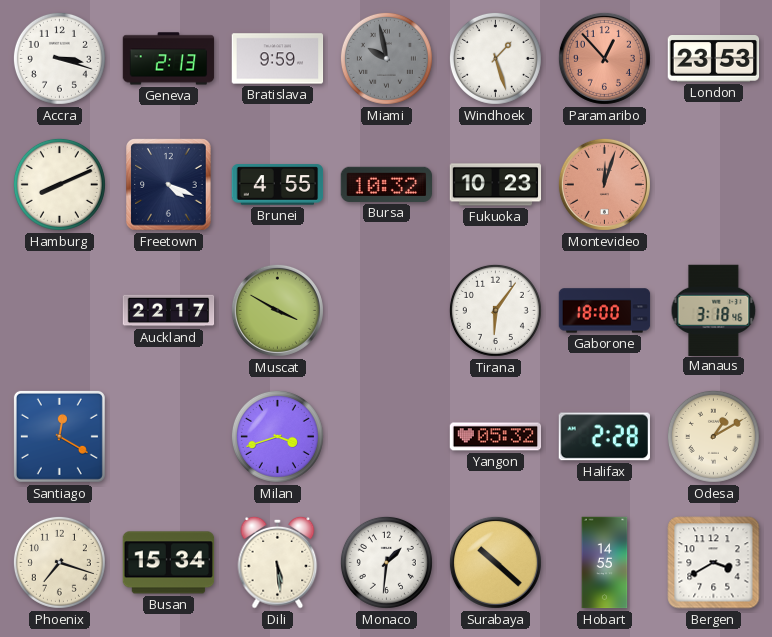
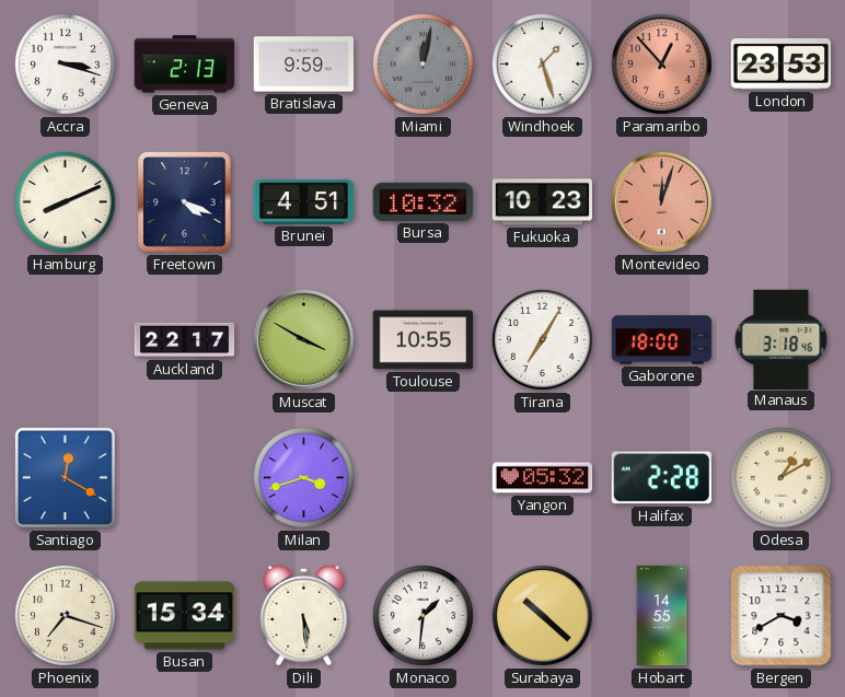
Miami: 9:58 -> 12:02
Brunei: 4:55 -> 4:51
Toulouse: none -> 10:55
Tirana: 6:06 -> 7:05
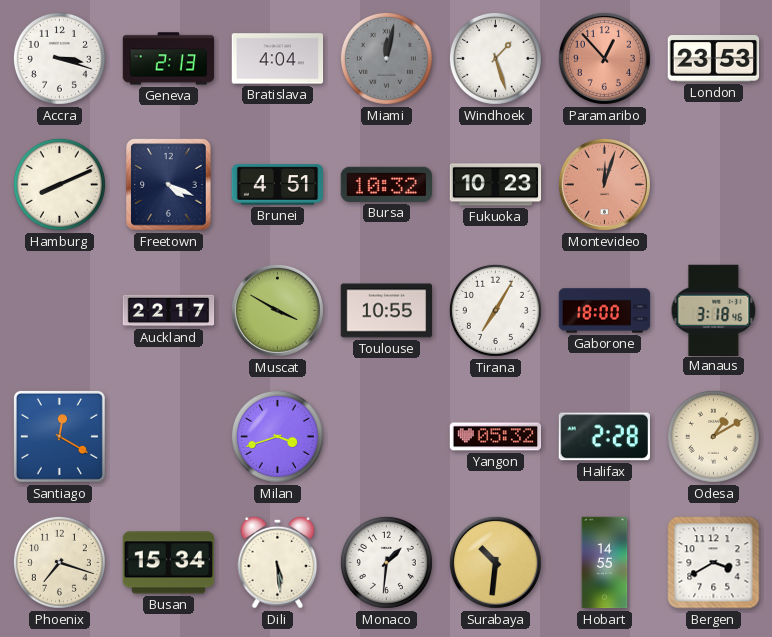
Bratislava: 9:59 -> 4:04
Surabaya: 10:22 -> 10:31
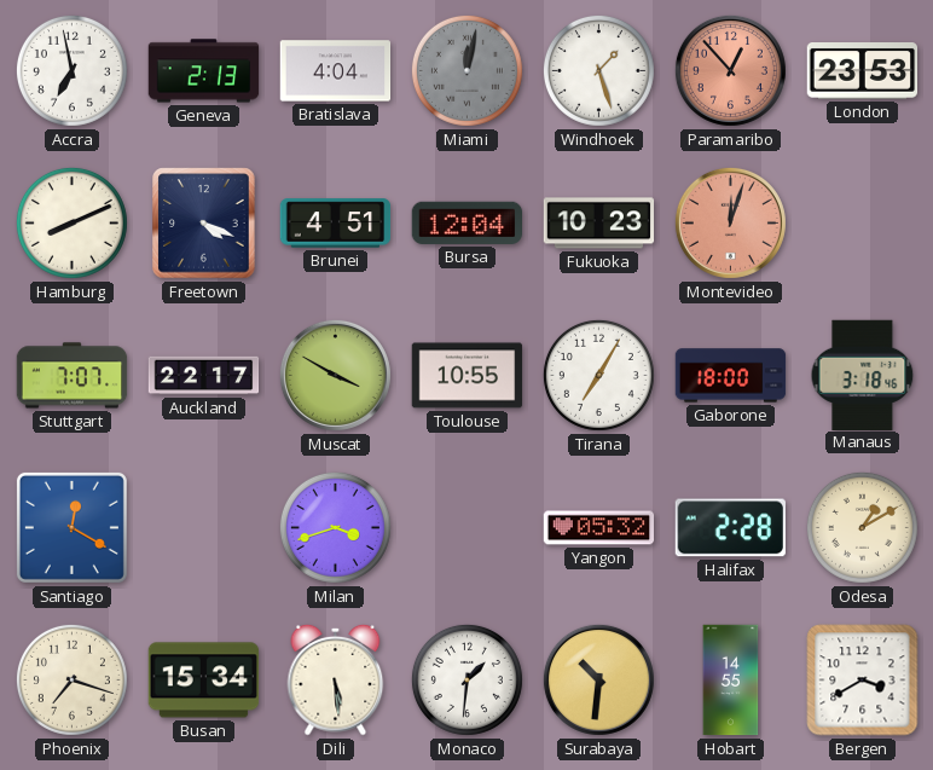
Accra: 3:18 -> 6:58
Bursa: 10:32 -> 12:04
Stuttgart: none -> 7:07
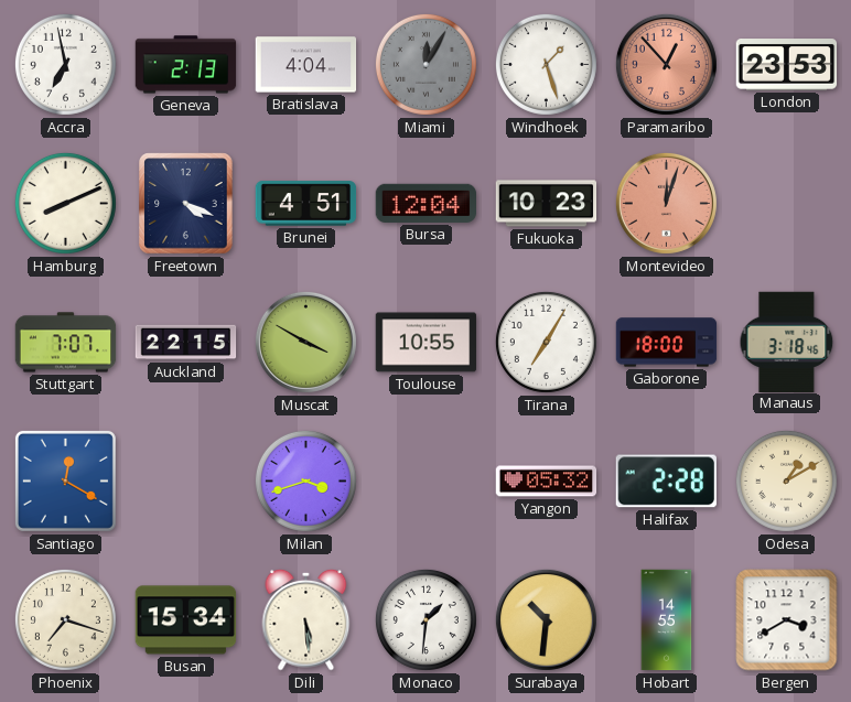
Miami: 12:02 -> 12:05
Auckland: 22:17 -> 22:15
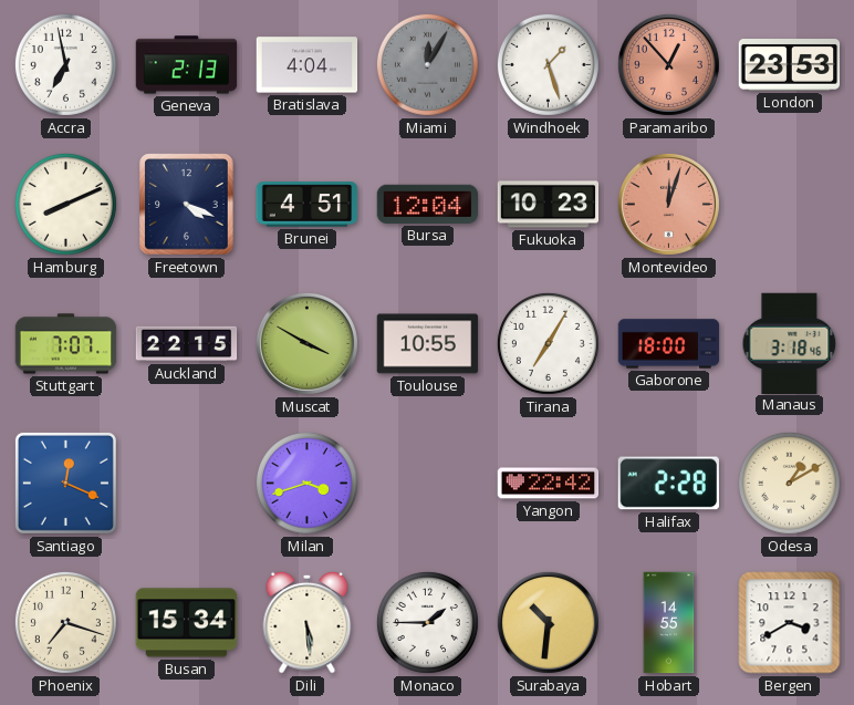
Santiago: 12:20 -> 12:19
Yangon: 05:32 -> 22:42
Monaco: 1:31 -> 1:45
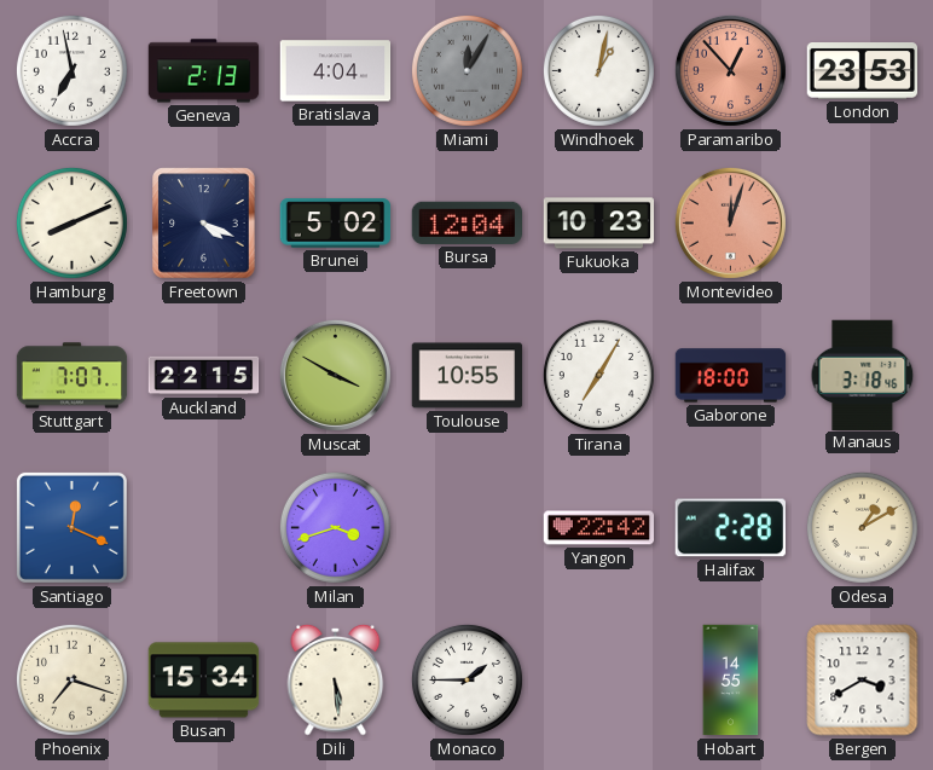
Windhoek: 1:27 -> 1:02
Brunei: 4:51 -> 5:02
Surabaya: 10:31 -> none
